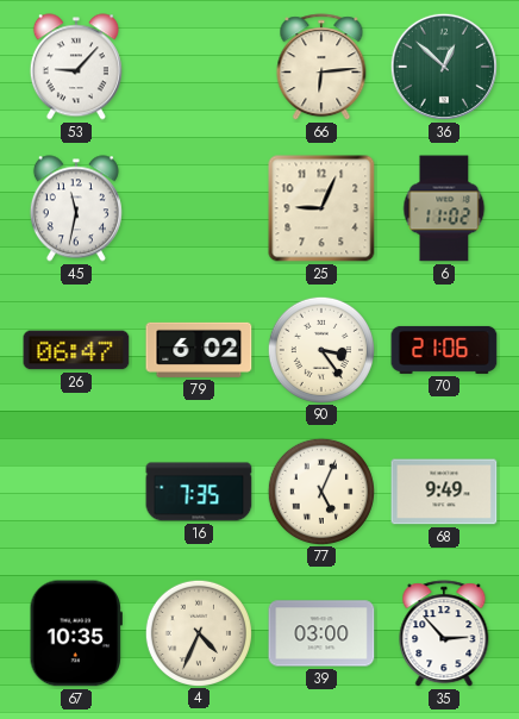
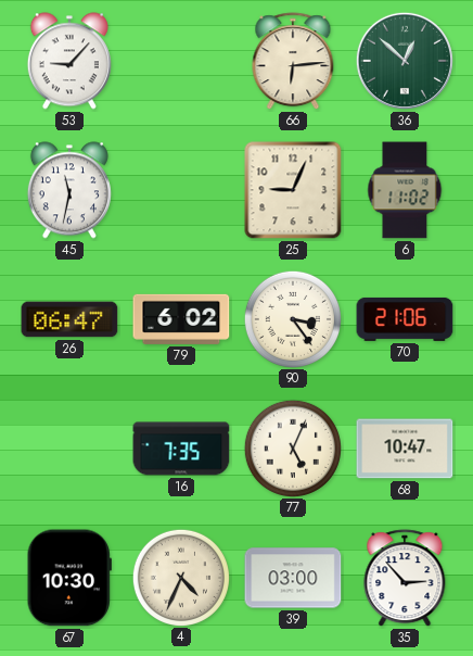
68: 9:49 -> 10:47
67: 10:35 -> 10:30
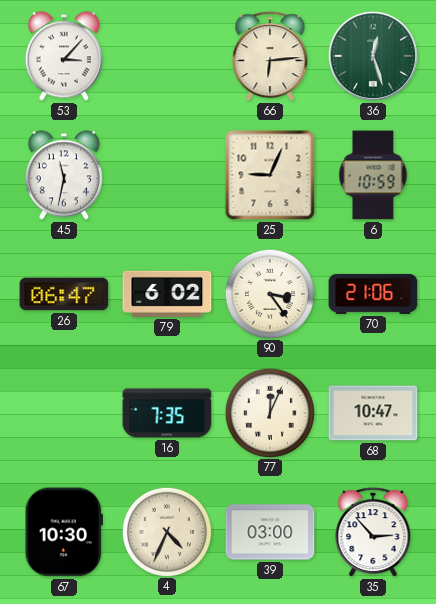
53: 9:07 -> 3:07
36: 12:52 -> 12:27
6: 11:02 -> 10:59
77: 5:04 -> 12:04
